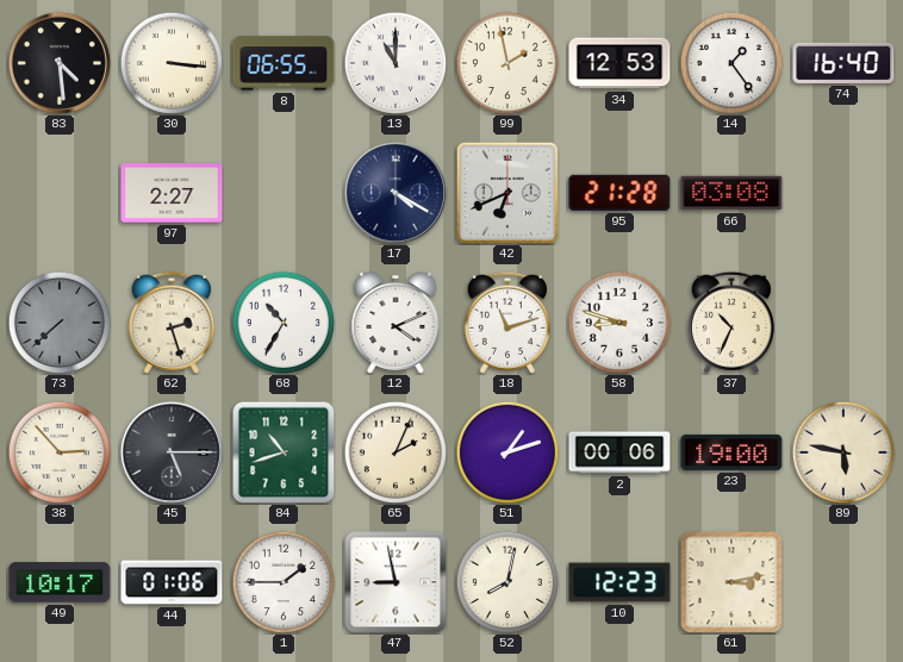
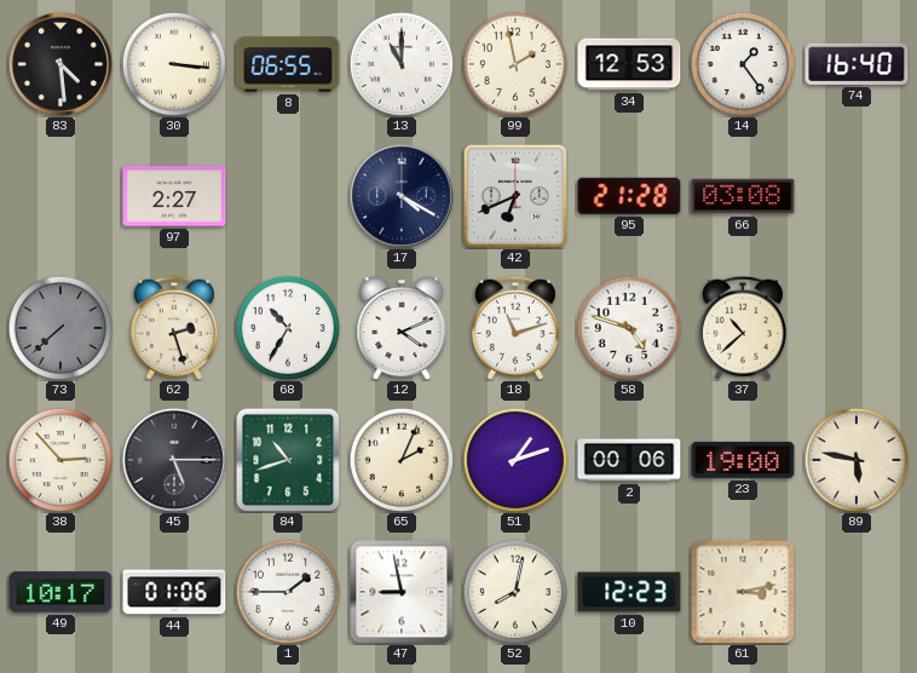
58: 8:48 -> 4:48
37: 10:34 -> 10:38
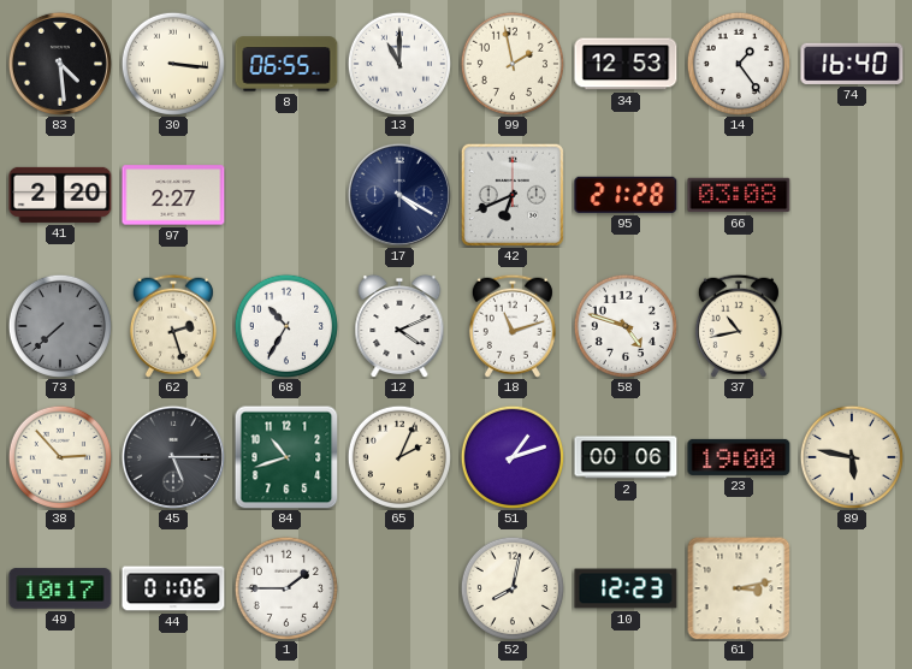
41: none -> 2:20
37: 10:38 -> 10:43
47: 8:58 -> none
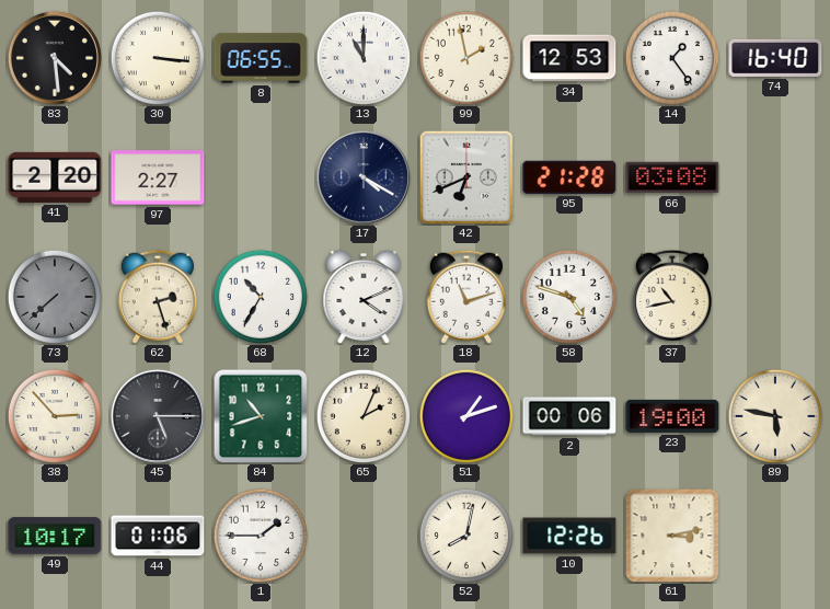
10: 12:23 -> 12:26
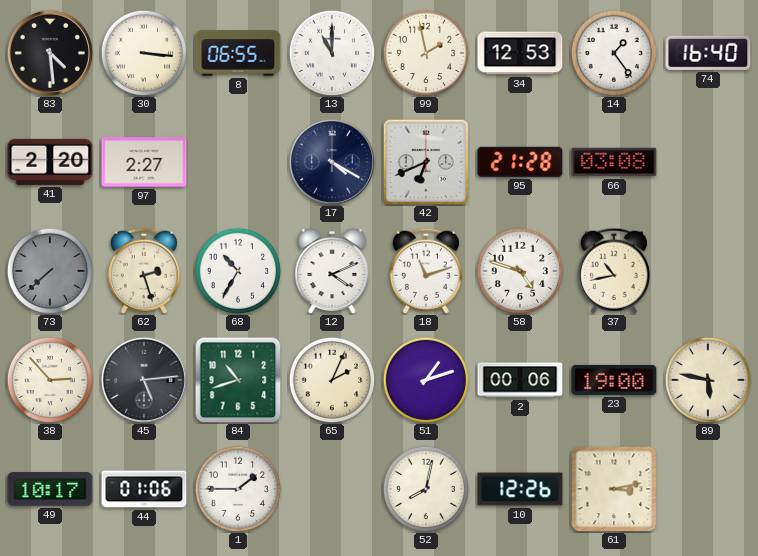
45: 5:15 -> 5:14
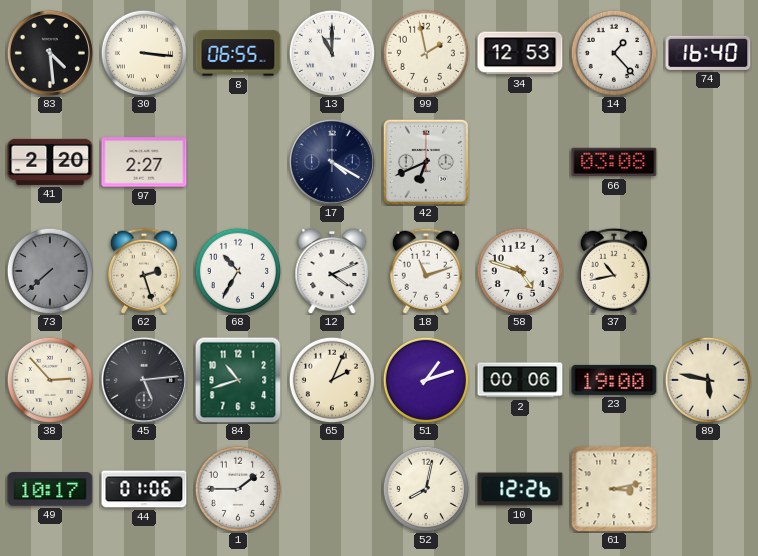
14: 1:24 -> 1:23
95: 21:28 -> none
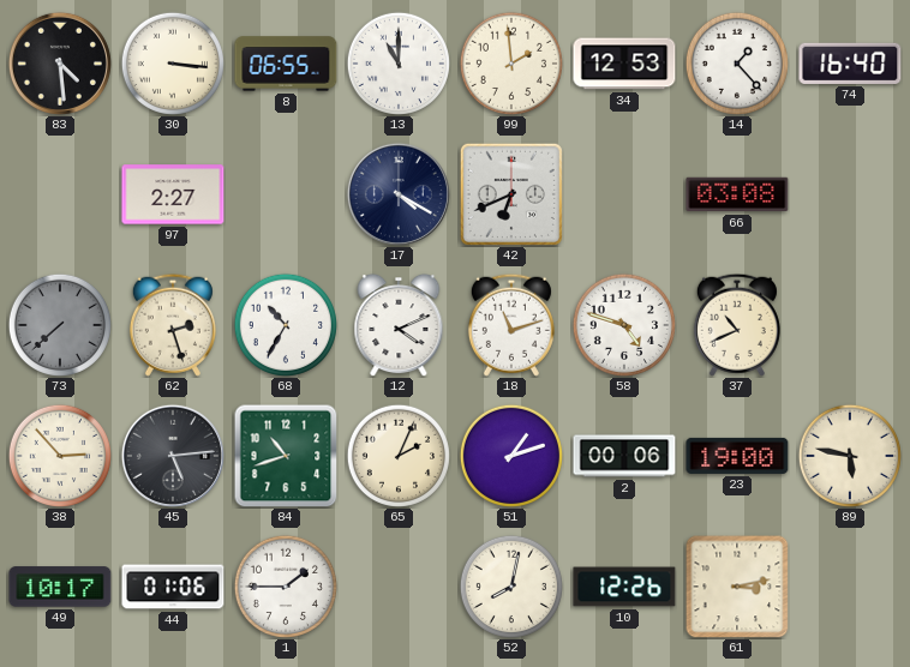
99: 1:58 -> 1:59
41: 2:20 -> none
37: 10:43 -> 10:41
